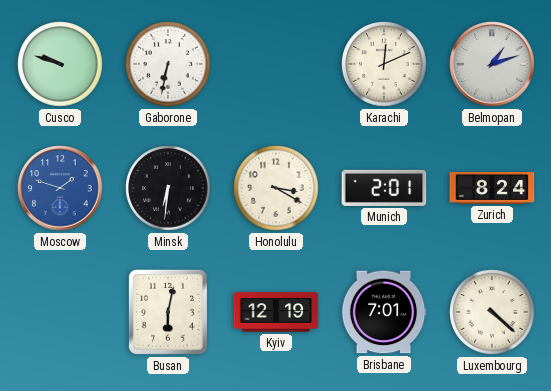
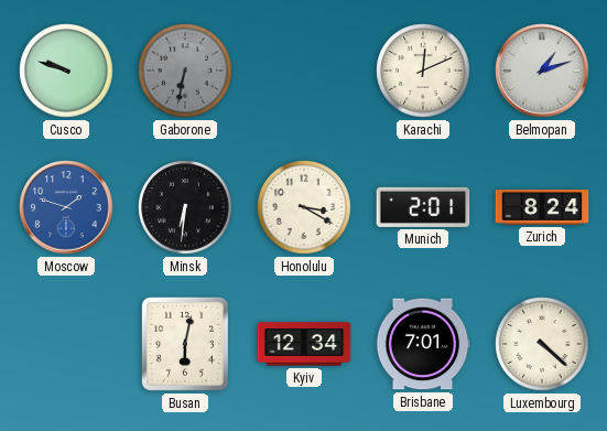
Gaborone dial: white -> grey
Kyiv: 12:19 -> 12:34
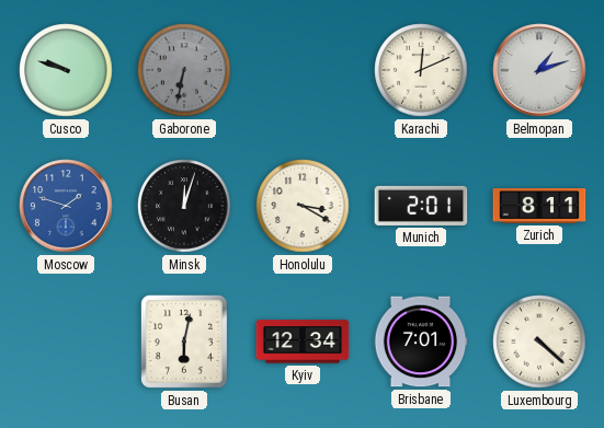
Minsk: 6:31 -> 12:03
Zurich: 8:24 -> 8:11
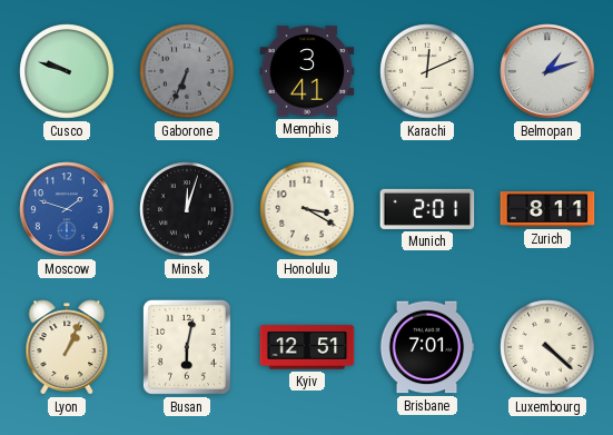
Gaborone: 6:32 -> 6:34
Memphis: none -> 3:41
Lyon: none -> 1:04
Kyiv: 12:34 -> 12:51
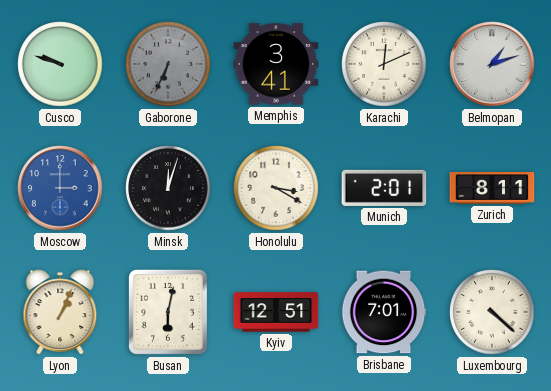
Moscow: 1:48 -> 3:00
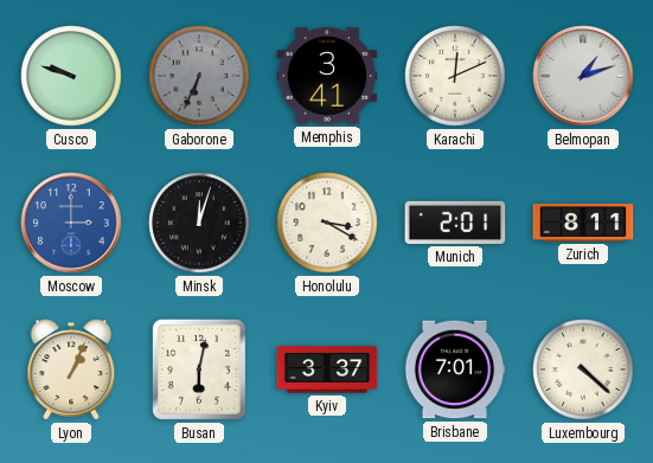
Kyiv: 12:51 -> 3:37
